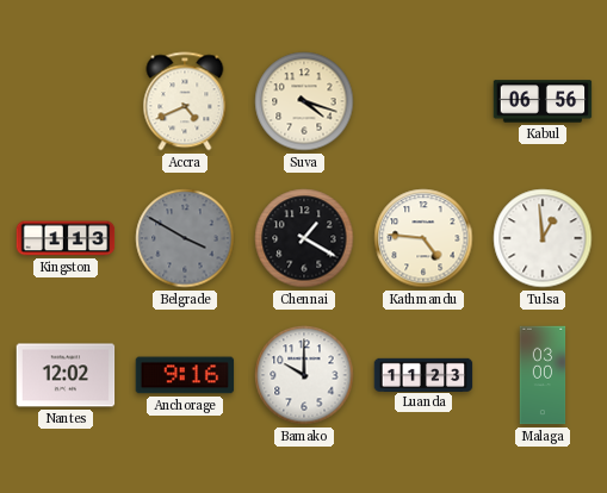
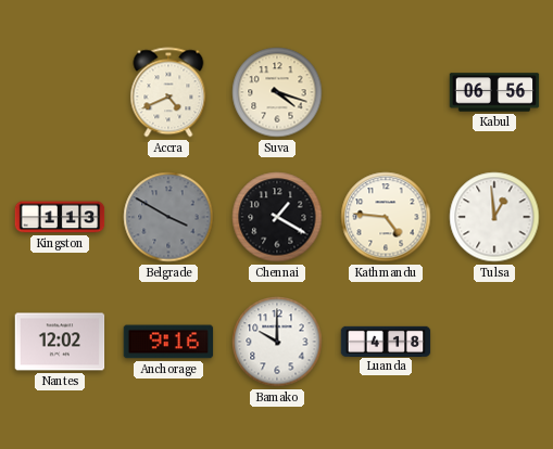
Luanda: 11:23 -> 4:18
Malaga: 03:00 -> none
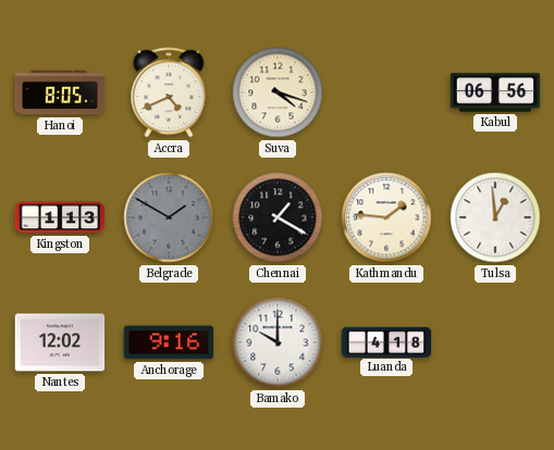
Hanoi: none -> 8:05
Belgrade: 3:50 -> 1:50
Kathmandu: 4:46 -> 1:46
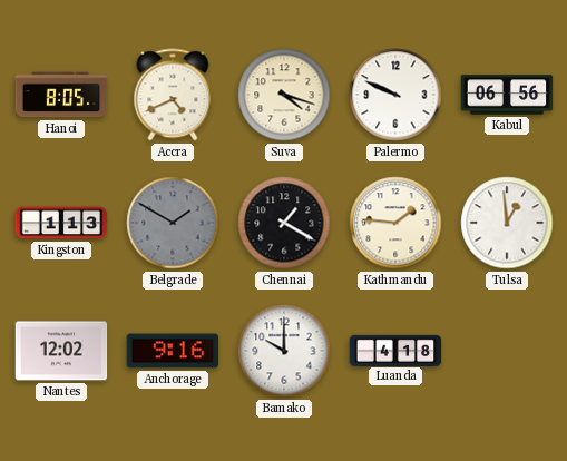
Palermo: none -> 9:49
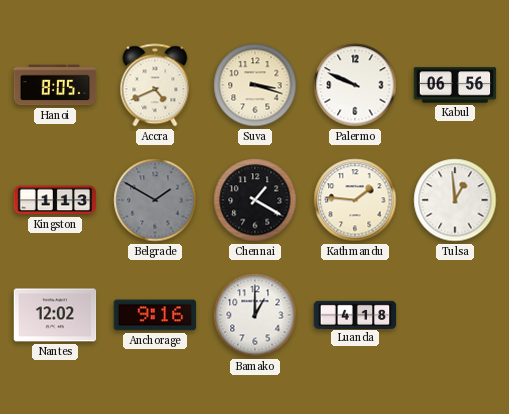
Suva: 4:18 -> 3:18
Bamako: 10:00 -> 1:00
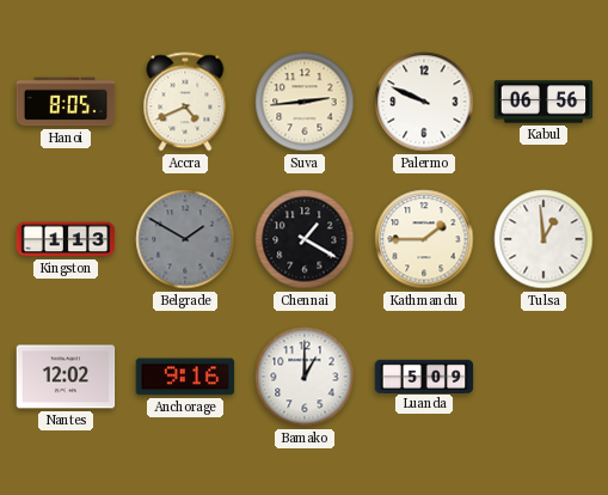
Suva: 3:18 -> 2:44
Kathmandu: 1:46 -> 1:45
Luanda: 4:18 -> 5:09
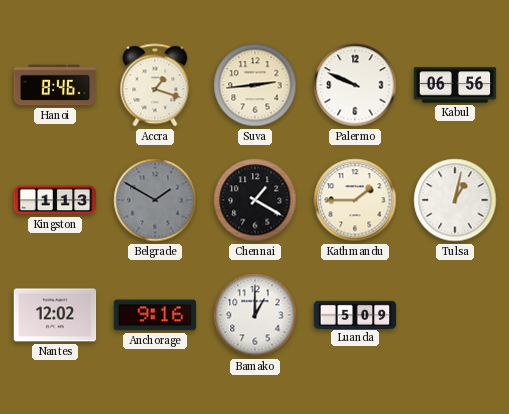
Hanoi: 8:05 -> 8:46
Accra: 4:41 -> 1:18
Tulsa: 12:59 -> 1:02
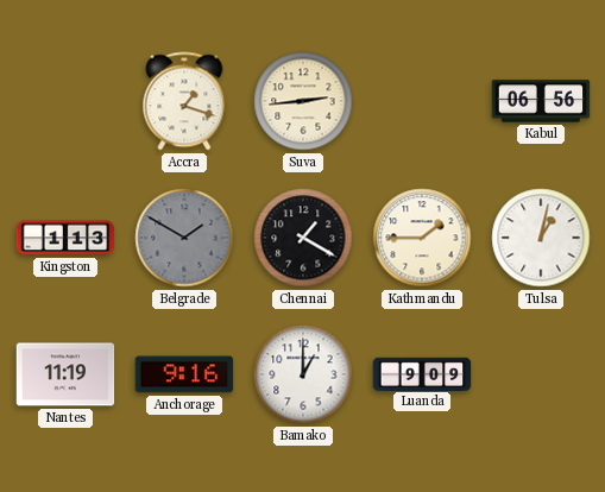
Hanoi: 8:46 -> none
Palermo: 9:49 -> none
Nantes: 12:02 -> 11:19
Luanda: 5:09 -> 9:09
